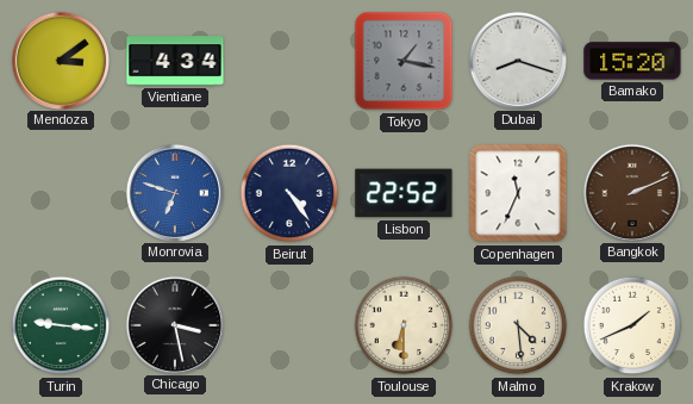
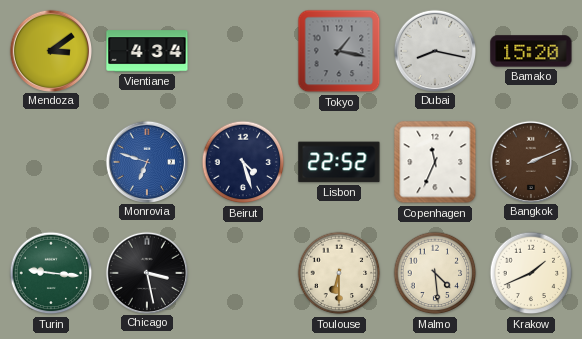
Dubai: 8:18 -> 8:17
Beirut: 4:24 -> 4:27
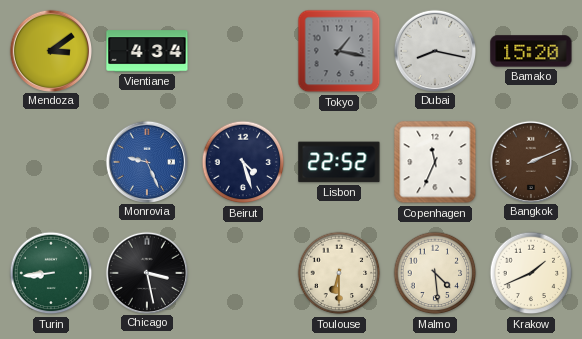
Monrovia: 6:48 -> 9:26
Turin: 9:16 -> 8:44
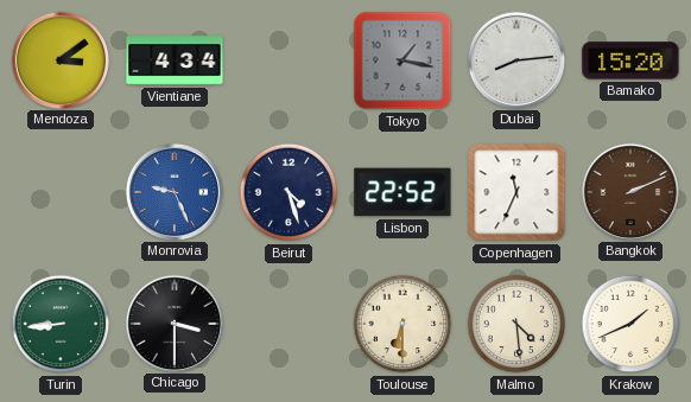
Dubai: 8:17 -> 8:14
Chicago: 3:28 -> 3:30
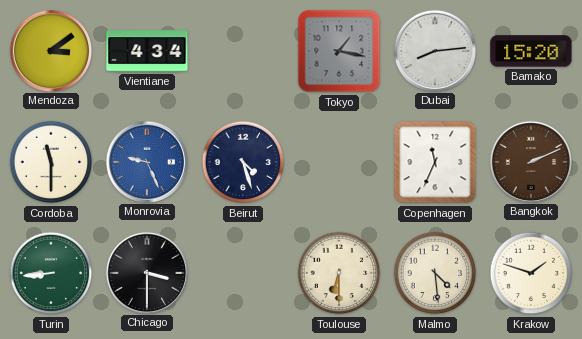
Cordoba: none -> 11:30
Lisbon: 22:52 -> none
Krakow: 1:41 -> 1:48
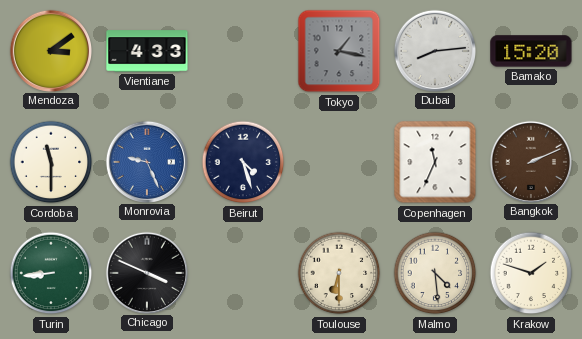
Vientiane: 4:34 -> 4:33
Chicago: 3:30 -> 3:49
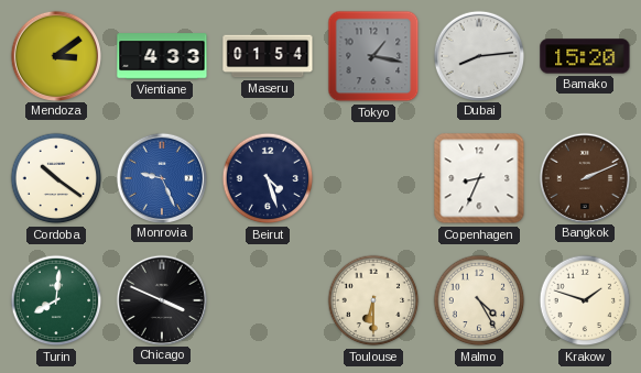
Maseru: none -> 01:54
Cordoba: 11:30 -> 10:21
Copenhagen: 11:34 -> 8:34
Turin: 8:44 -> 8:01
Malmo: 4:29 -> 4:25
